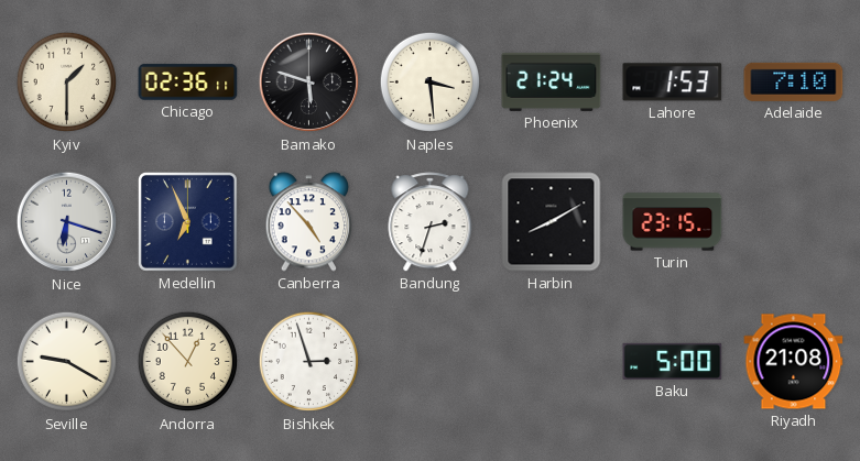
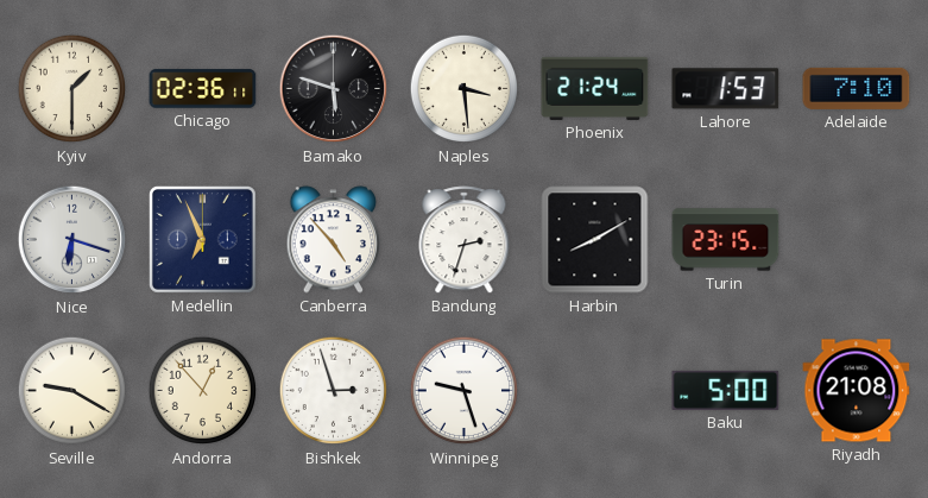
Winnipeg: none -> 9:27
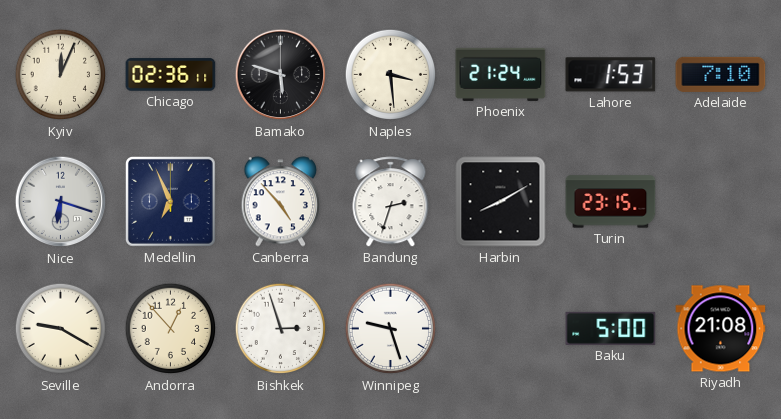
Kyiv: 1:30 -> 12:04
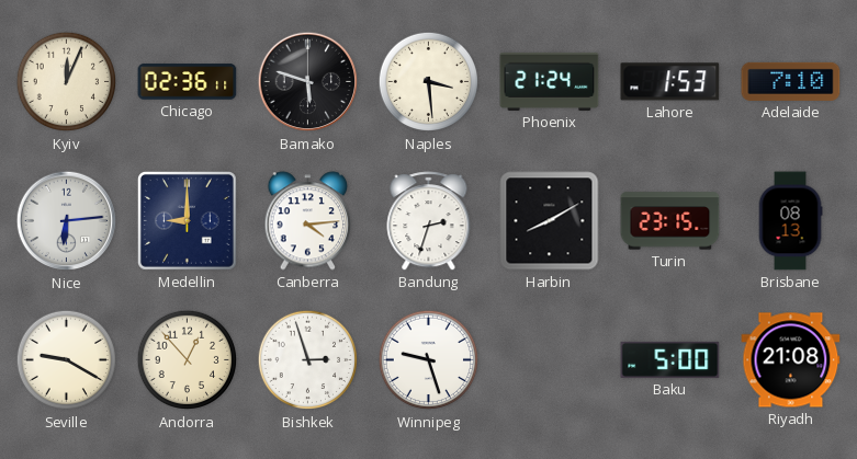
Nice: 6:18 -> 6:14
Medellin: 6:56 -> 9:00
Canberra: 4:53 -> 4:14
Brisbane: none -> 08:13
